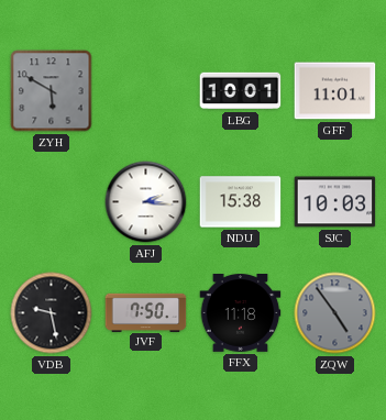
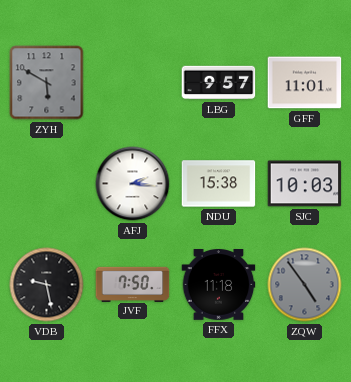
LBG: 10:01 -> 9:57
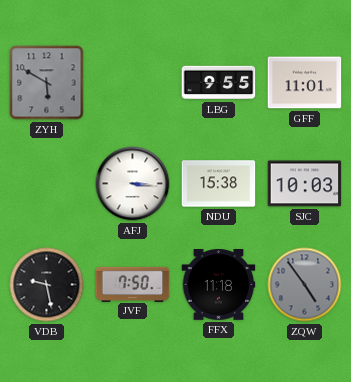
LBG: 9:57 -> 9:55
AFJ: 2:16 -> 3:16
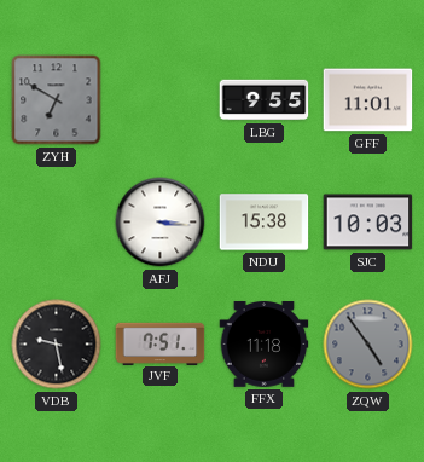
ZYH: 5:50 -> 6:50
JVF: 7:50 -> 7:51
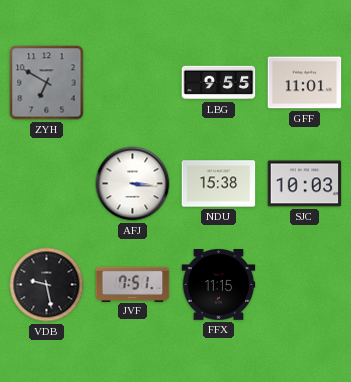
FFX: 11:18 -> 11:15
ZQW: 4:54 -> none
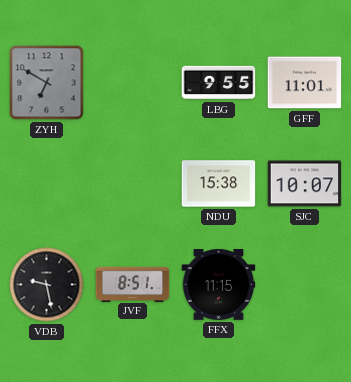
AFJ: 3:16 -> none
SJC: 10:03 -> 10:07
JVF: 7:51 -> 8:51
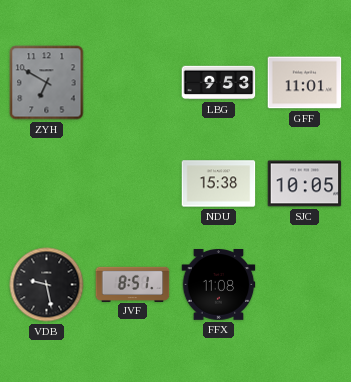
LBG: 9:55 -> 9:53
SJC: 10:07 -> 10:05
FFX: 11:15 -> 11:08
